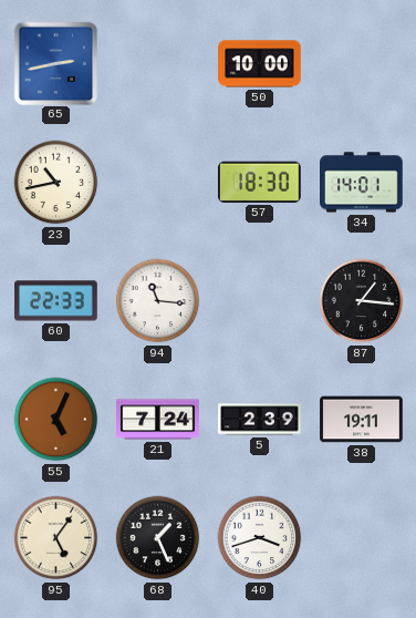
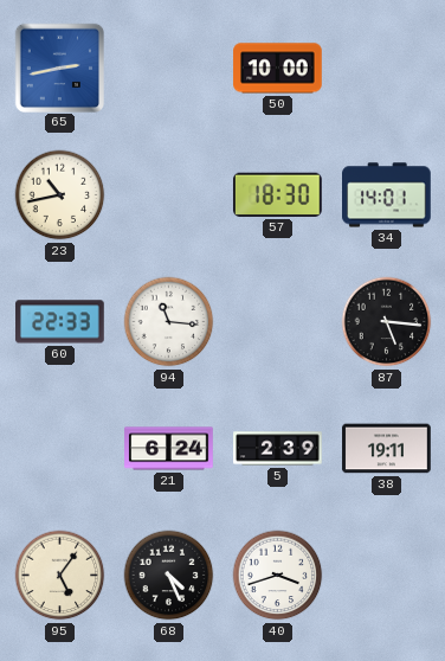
87: 1:16 -> 5:16
55: 5:04 -> none
21: 7:24 -> 6:24
68: 1:26 -> 4:26
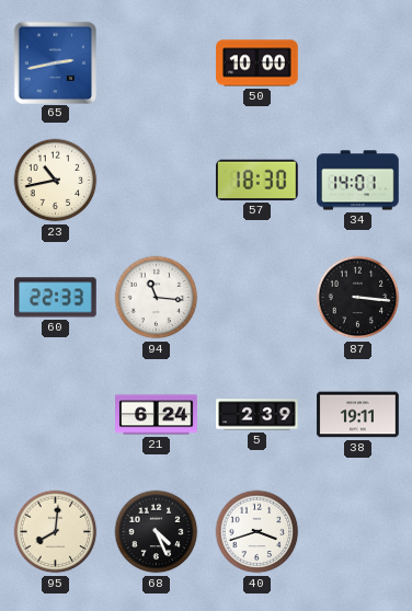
87: 5:16 -> 3:16
95: 5:06 -> 8:01
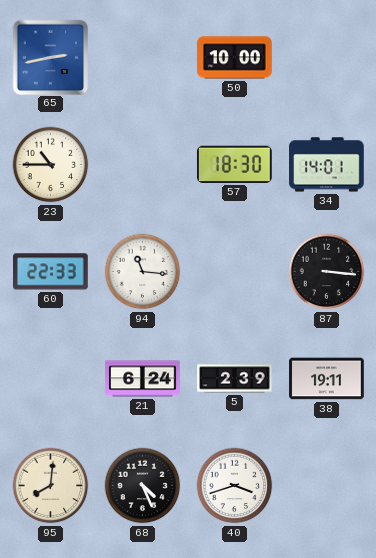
23: 10:43 -> 10:45
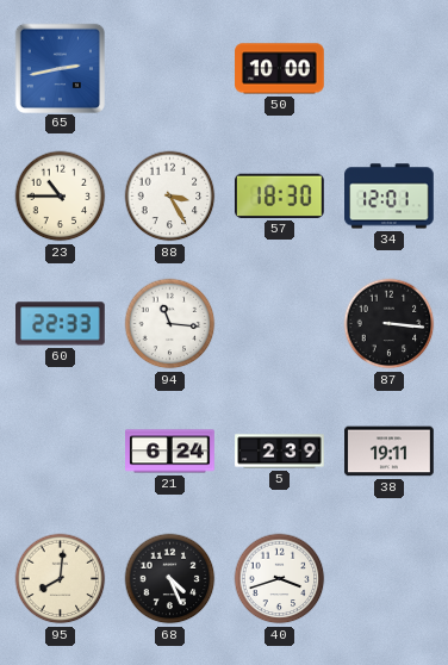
88: none -> 3:25
34: 14:01 -> 12:01
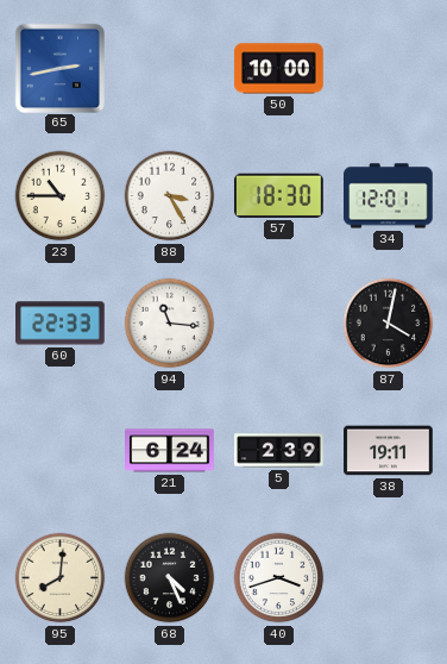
87: 3:16 -> 4:02
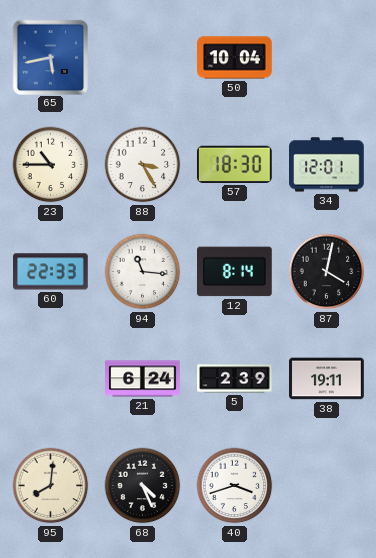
65: 2:43 -> 5:43
50: 10:00 -> 10:04
12: none -> 8:14
